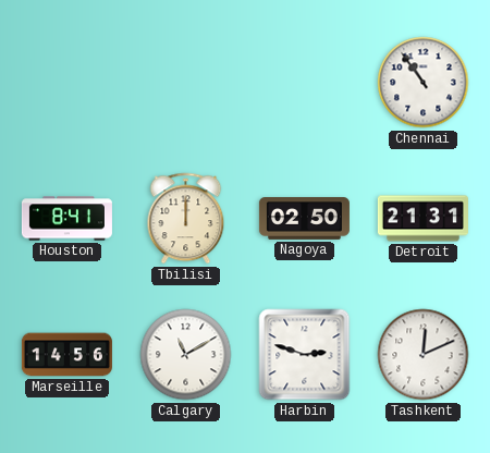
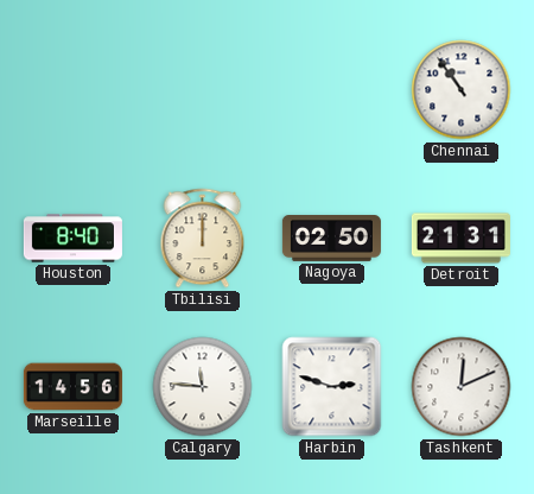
Houston: 8:41 -> 8:40
Calgary: 11:10 -> 11:46
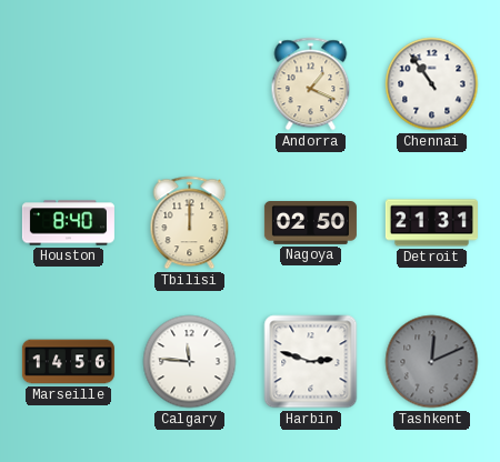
Andorra: none -> 1:19
Tashkent dial: white -> grey
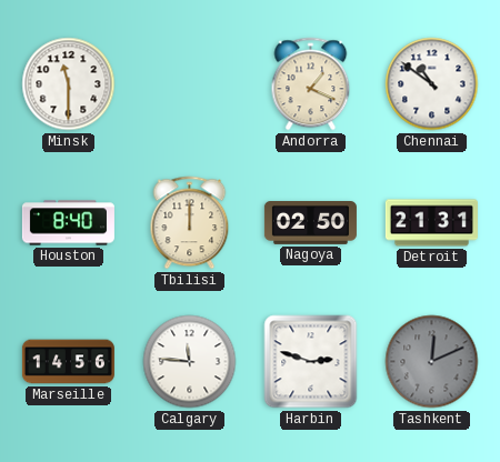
Minsk: none -> 11:30
Chennai: 10:54 -> 10:51
